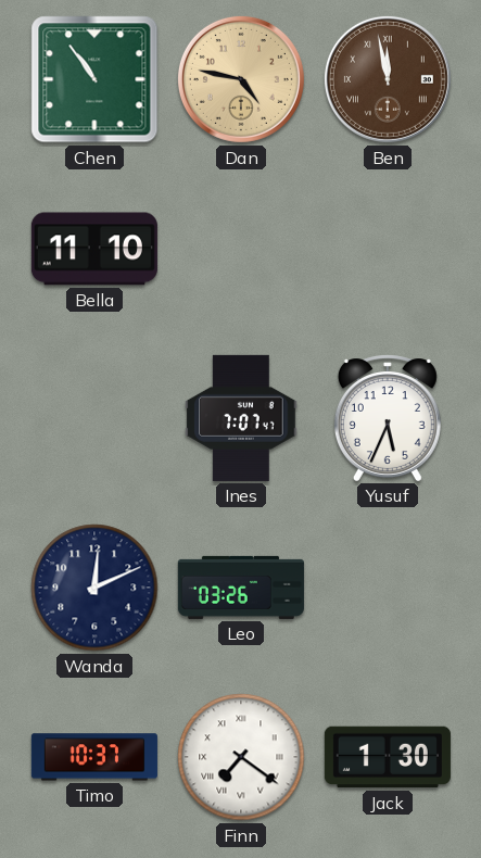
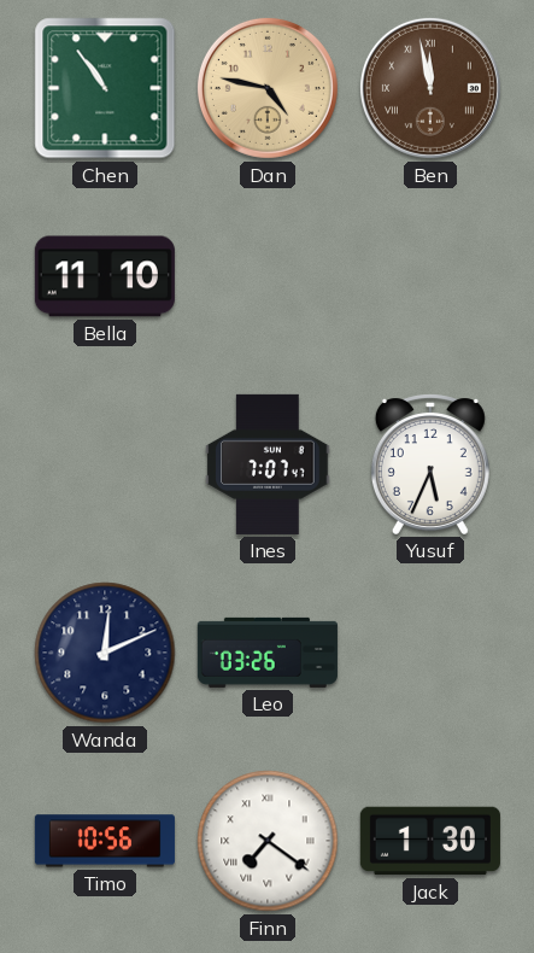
Timo: 10:37 -> 10:56
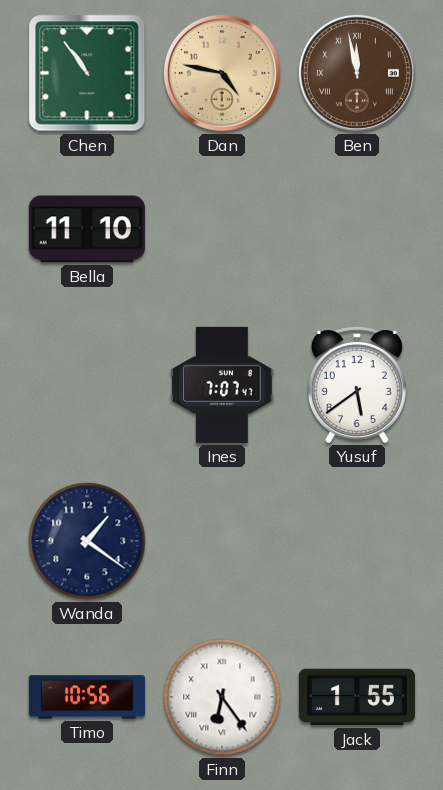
Yusuf: 5:34 -> 5:39
Wanda: 12:11 -> 1:21
Leo: 03:26 -> none
Finn: 7:21 -> 6:24
Jack: 1:30 -> 1:55
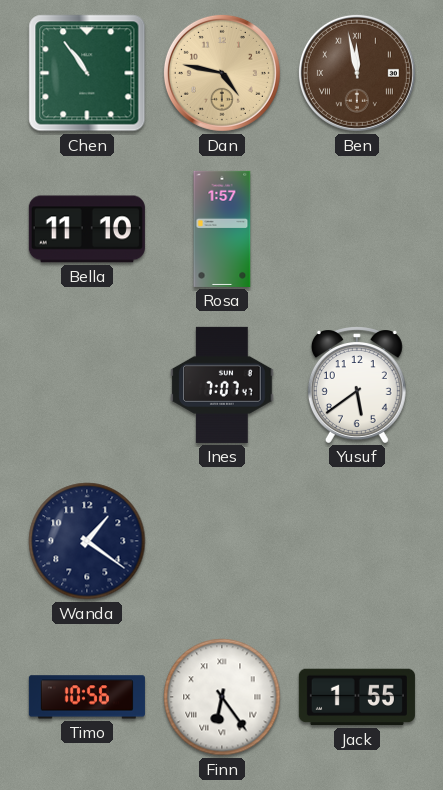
Rosa: none -> 1:57
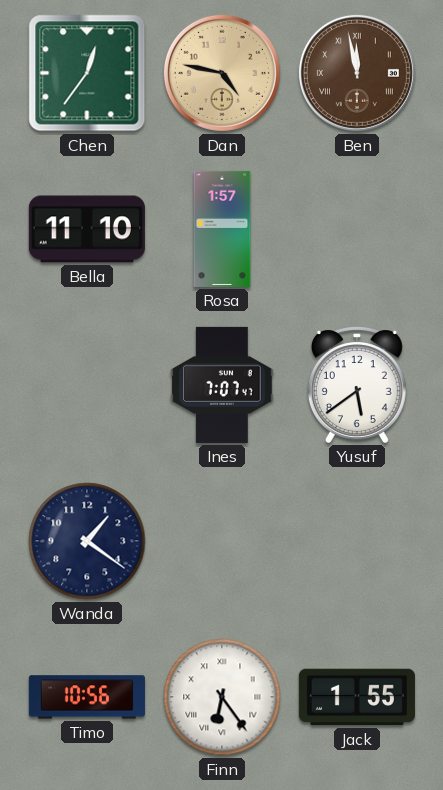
Chen: 10:54 -> 12:36
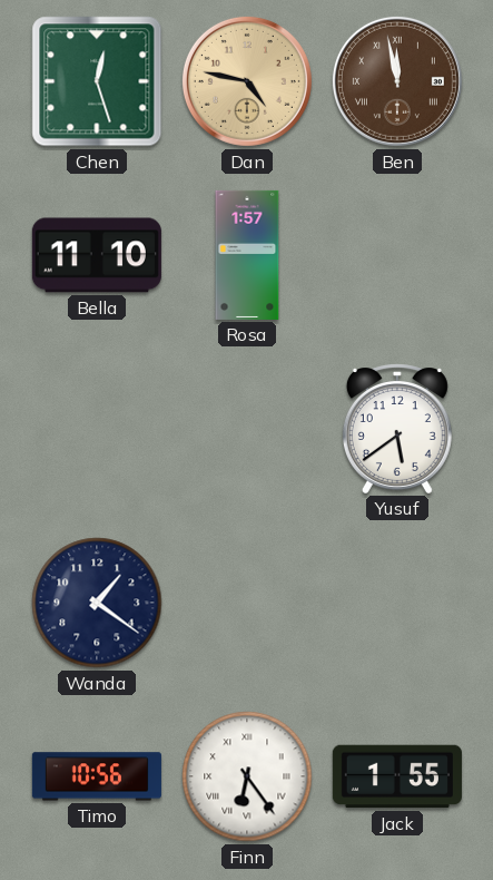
Chen: 12:36 -> 12:27
Ines: 7:07 -> none
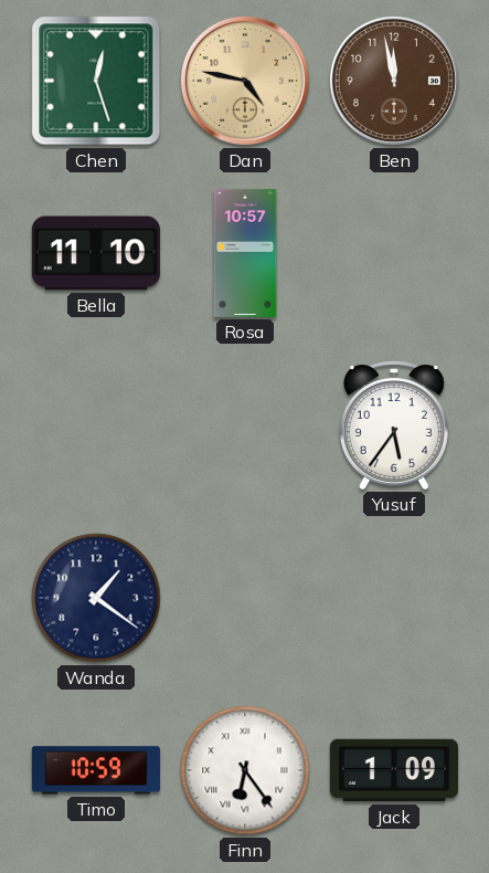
Ben numerals: Roman -> Arabic
Rosa: 1:57 -> 10:57
Yusuf: 5:39 -> 5:36
Timo: 10:56 -> 10:59
Jack: 1:55 -> 1:09
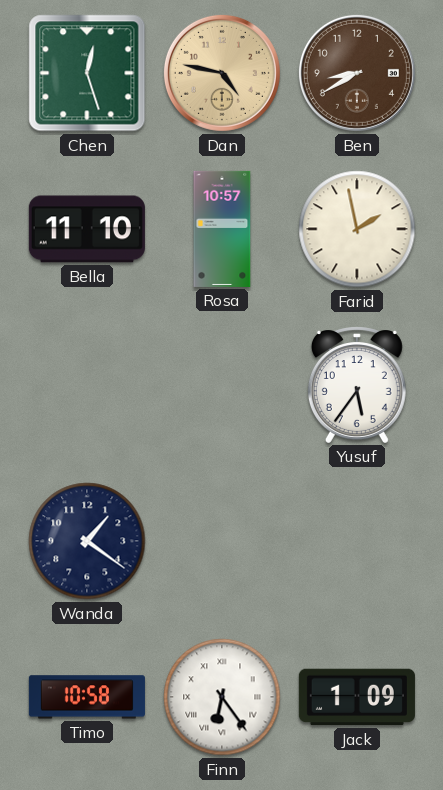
Ben: 11:58 -> 8:40
Farid: none -> 1:58
Timo: 10:59 -> 10:58
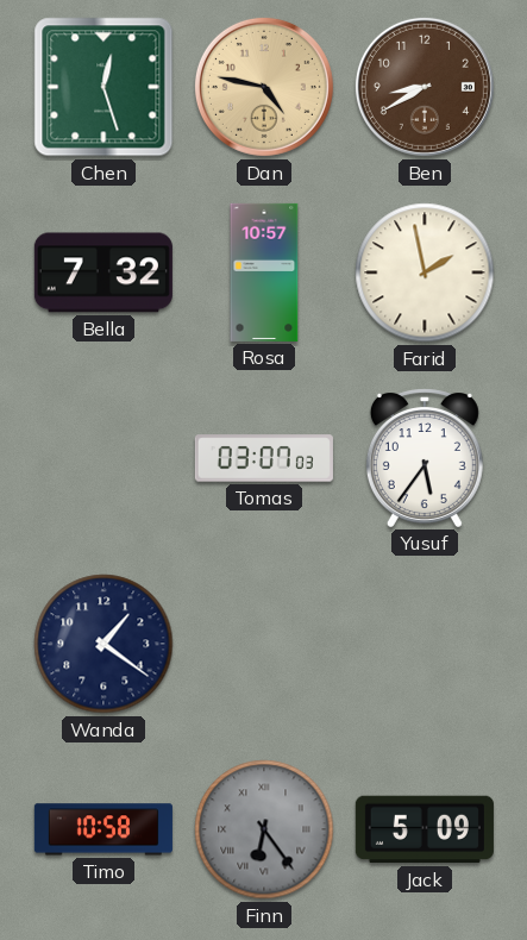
Bella: 11:10 -> 7:32
Tomas: none -> 03:07
Finn dial: white -> grey
Jack: 1:09 -> 5:09
